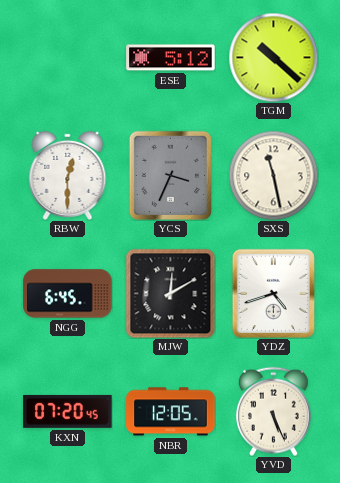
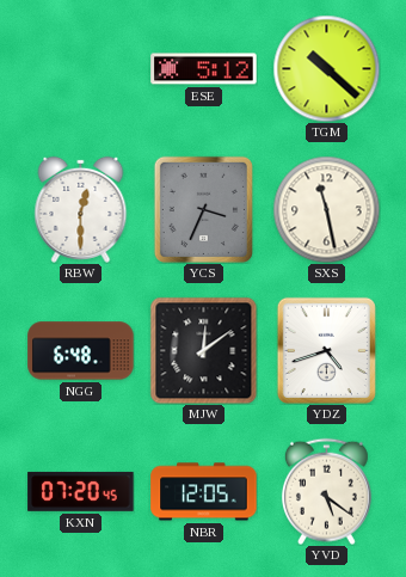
NGG: 6:45 -> 6:48
MJW: 12:10 -> 12:09
YVD: 5:26 -> 5:21
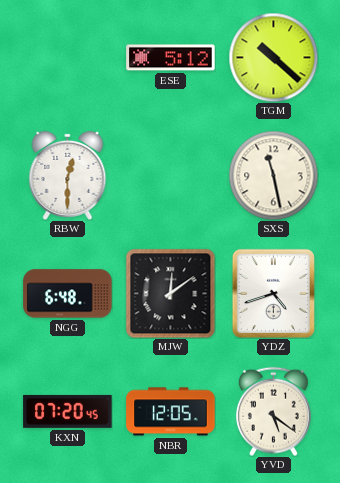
YCS: 3:34 -> none
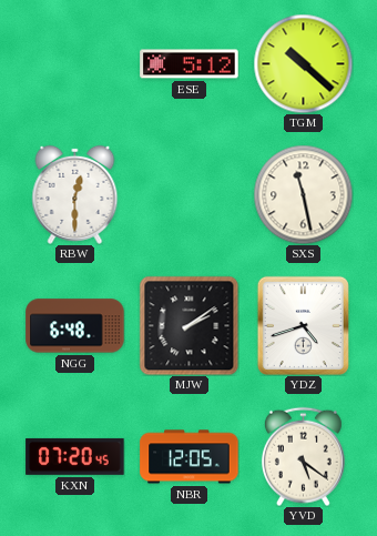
MJW: 12:09 -> 2:09
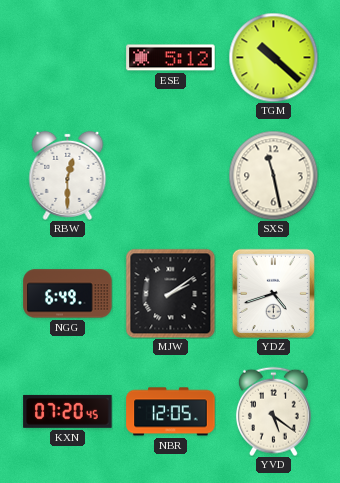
NGG: 6:48 -> 6:49
